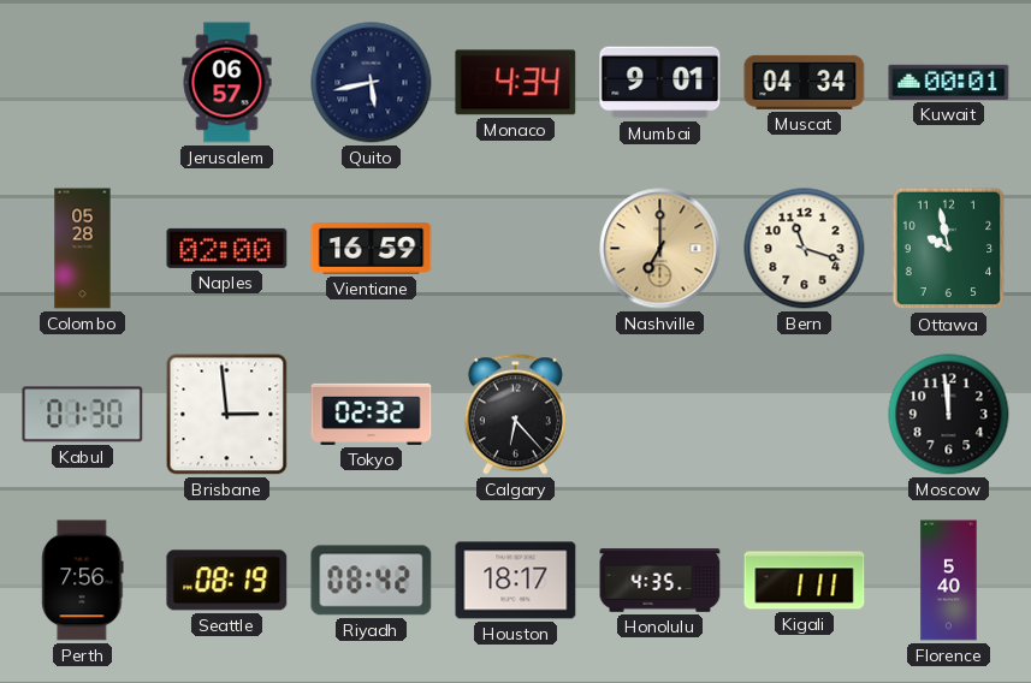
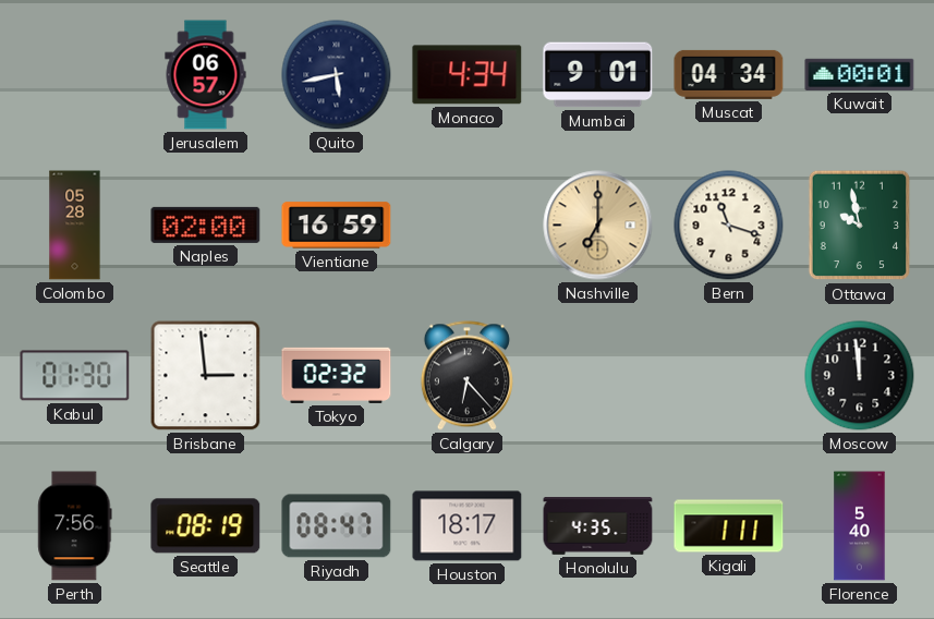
Riyadh: 08:42 -> 08:47
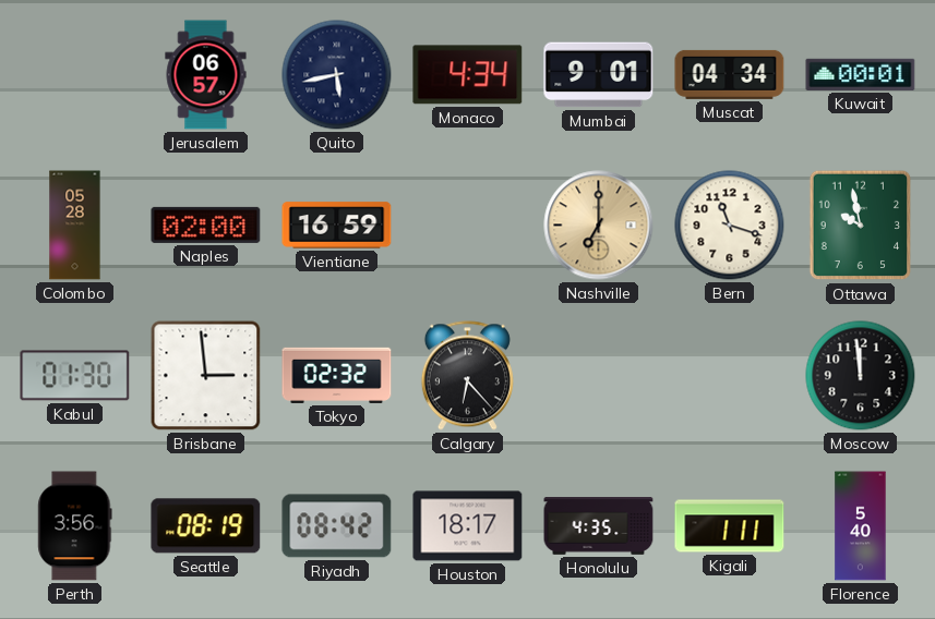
Perth: 7:56 -> 3:56
Riyadh: 08:47 -> 08:42
